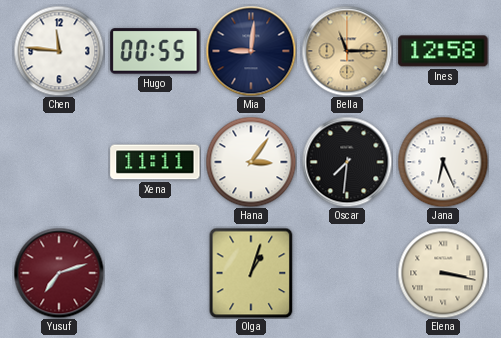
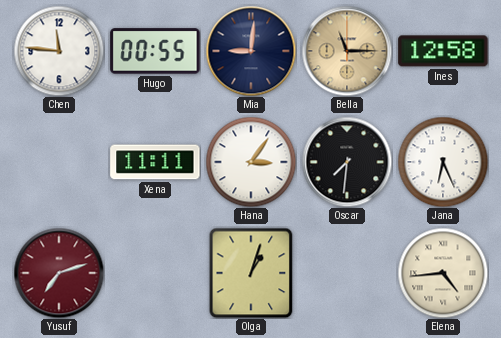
Elena: 3:17 -> 4:44
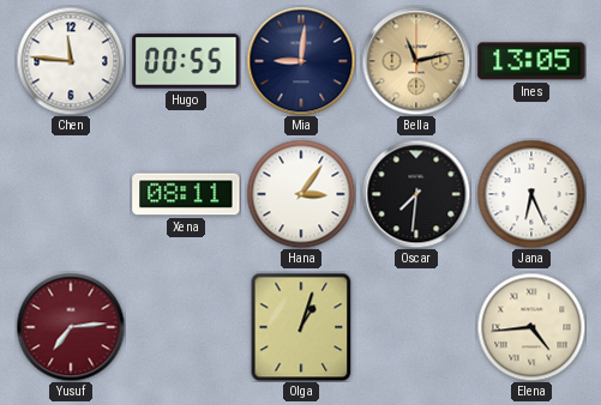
Bella: 11:15 -> 11:13
Ines: 12:58 -> 13:05
Xena: 11:11 -> 08:11
Yusuf: 7:12 -> 7:14
